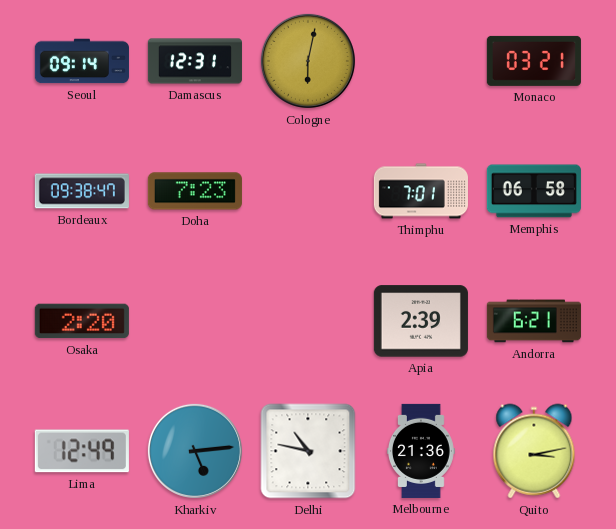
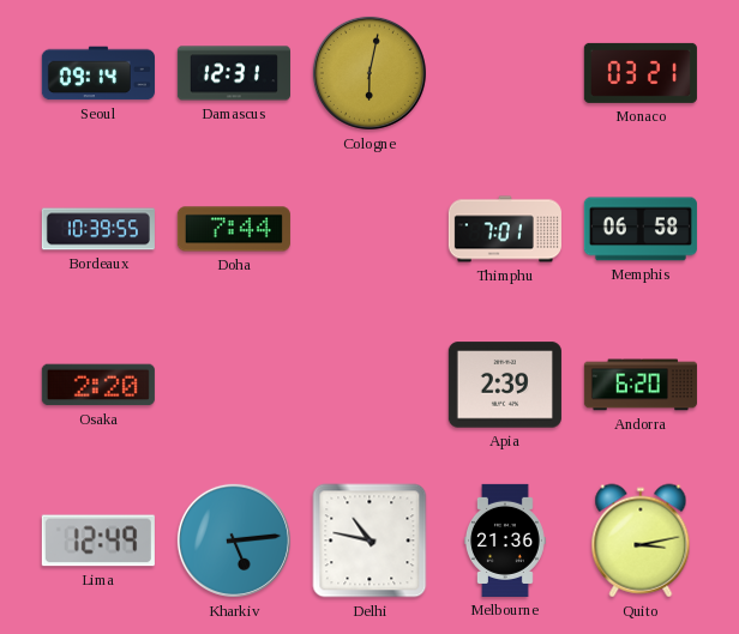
Bordeaux: 09:38 -> 10:39
Doha: 7:23 -> 7:44
Andorra: 6:21 -> 6:20
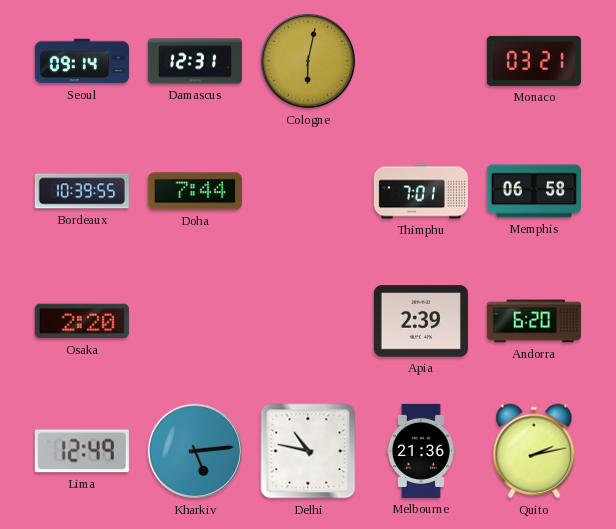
Quito: 3:13 -> 2:13
